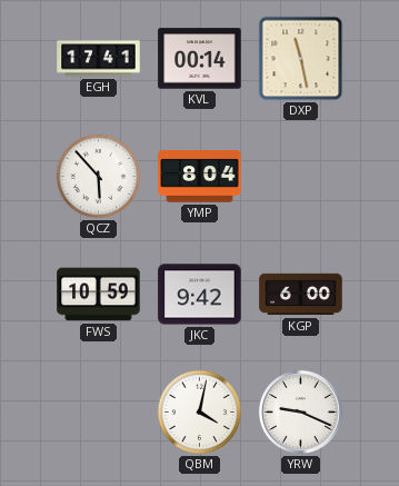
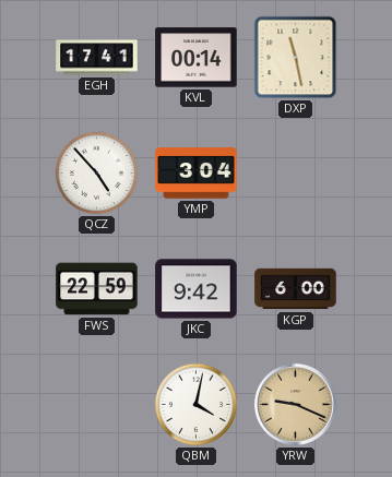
QCZ: 5:53 -> 4:53
YMP: 8:04 -> 3:04
FWS: 10:59 -> 22:59
YRW dial: white -> champagne
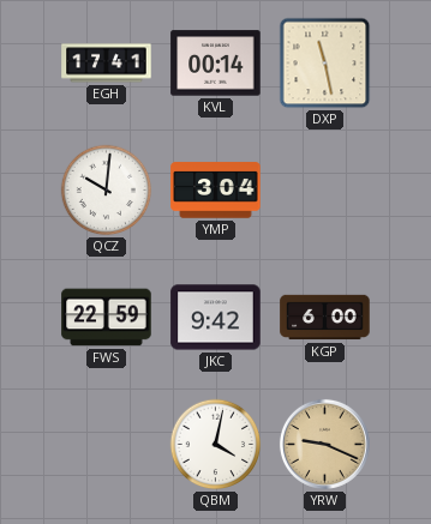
QCZ: 4:53 -> 10:01
